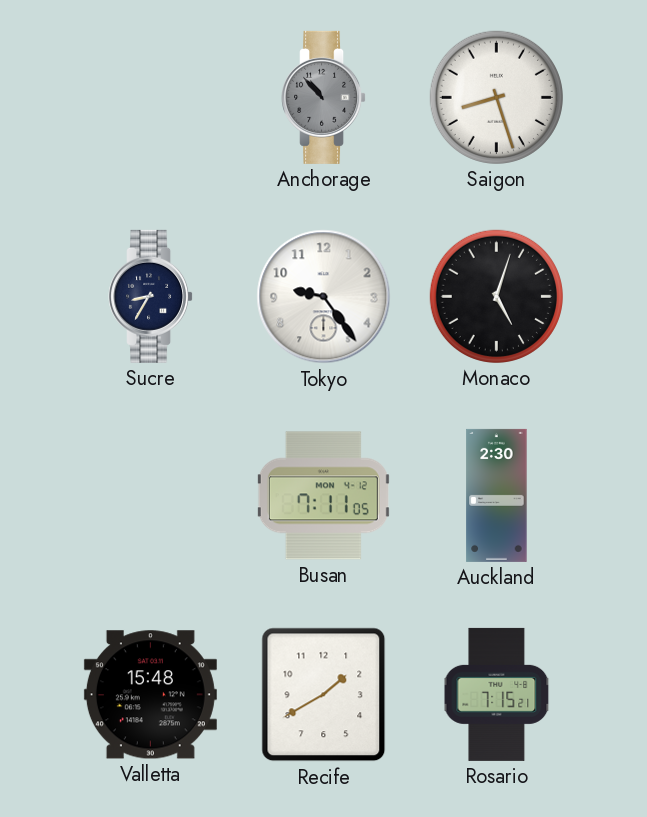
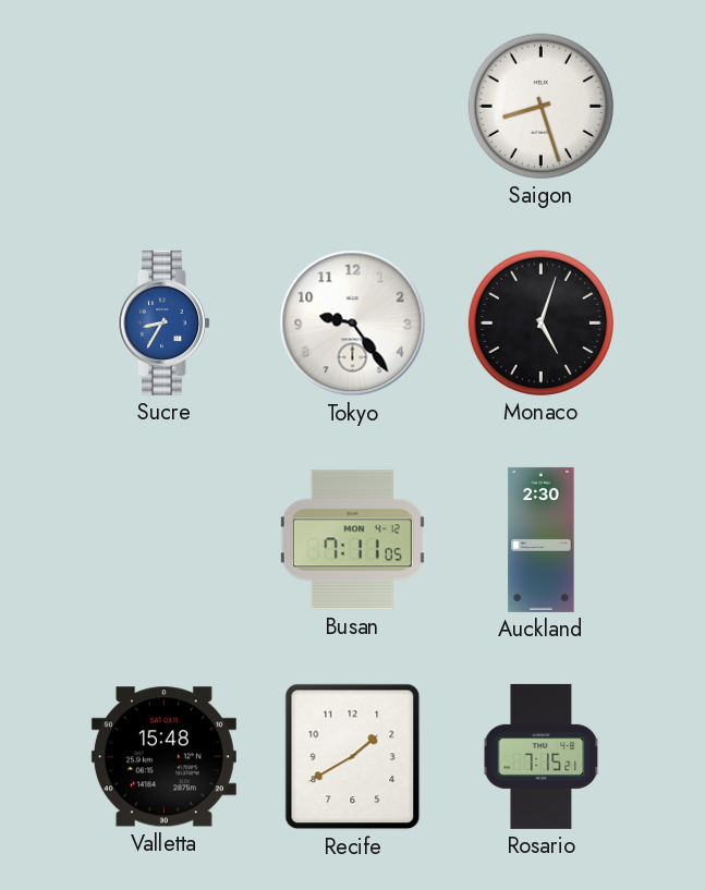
Anchorage: 10:53 -> none
Sucre dial: navy -> blue
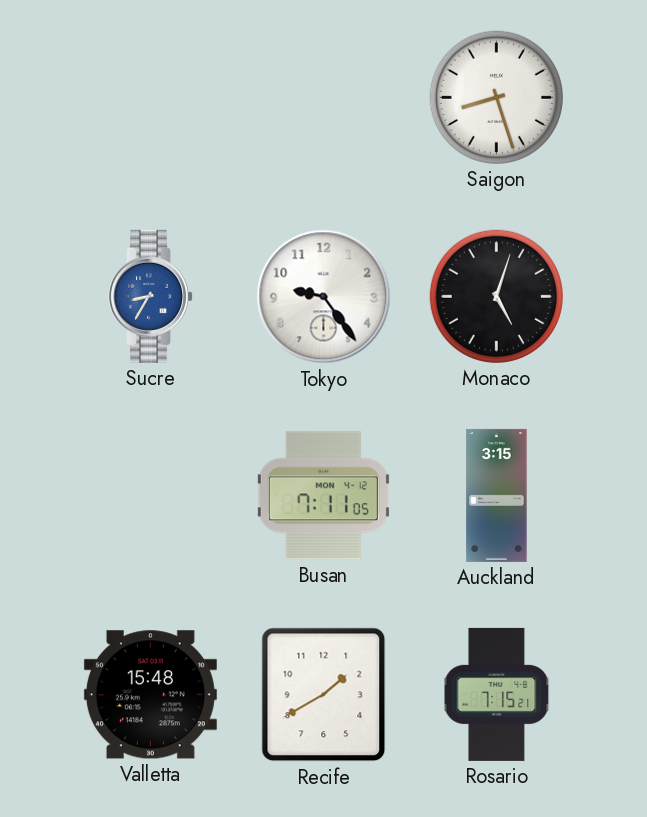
Auckland: 2:30 -> 3:15
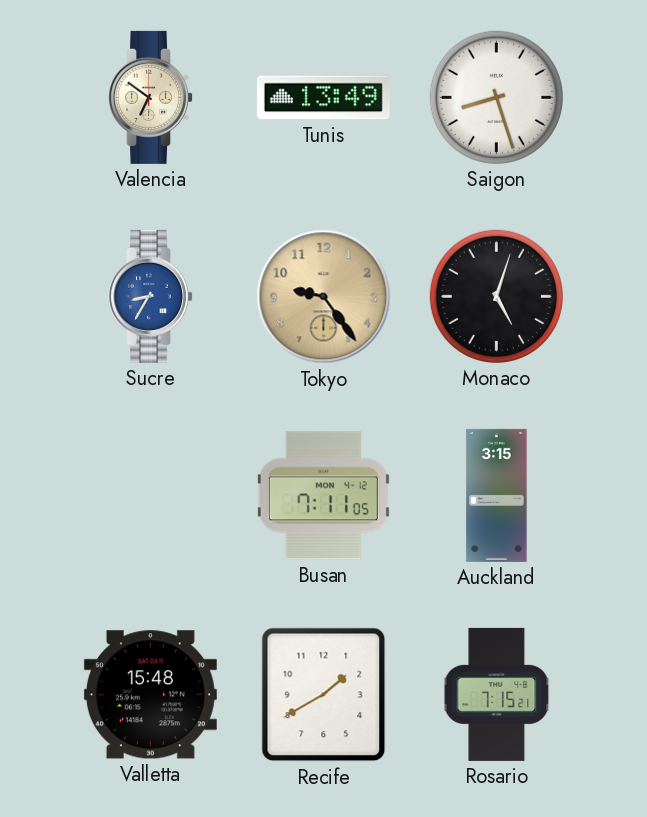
Valencia: none -> 6:51
Tunis: none -> 13:49
Tokyo dial: white -> champagne
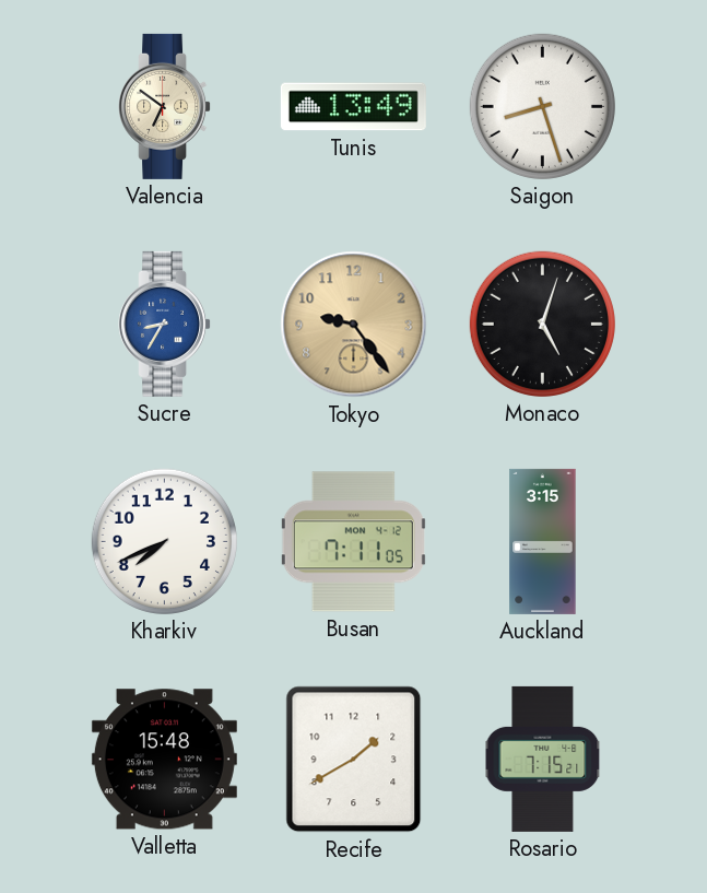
Kharkiv: none -> 7:41
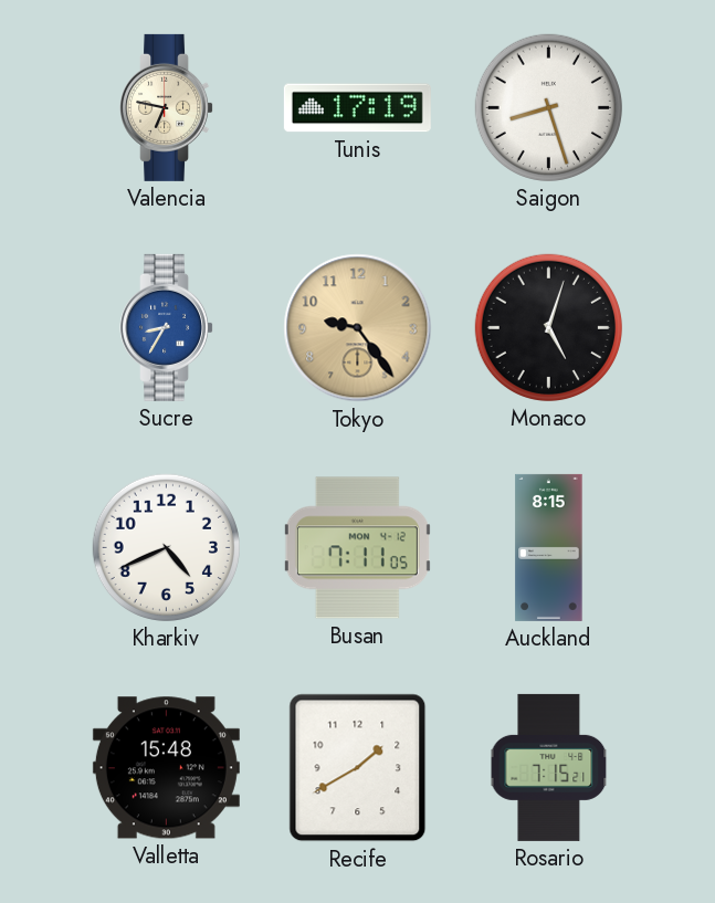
Valencia: 6:51 -> 6:47
Tunis: 13:49 -> 17:19
Kharkiv: 7:41 -> 4:41
Auckland: 3:15 -> 8:15
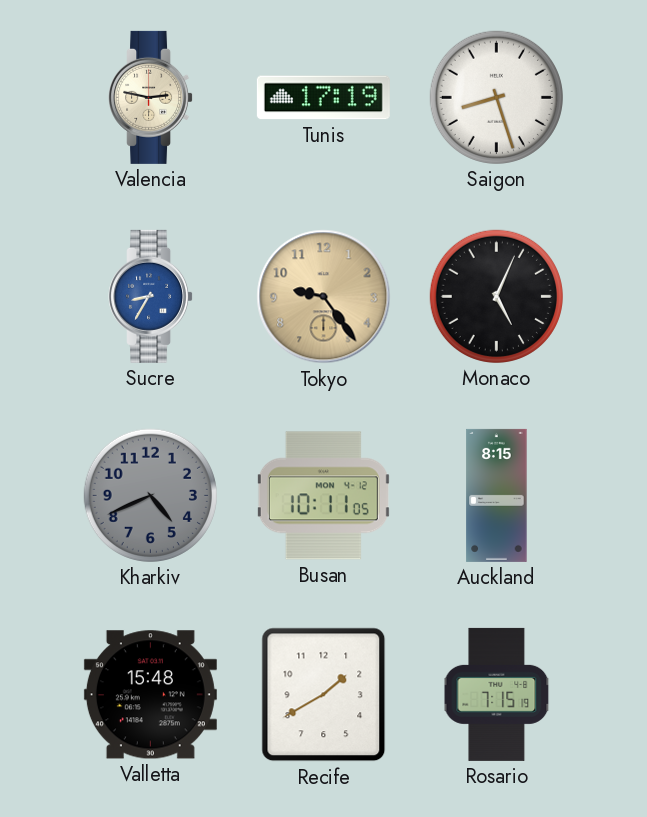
Valencia: 6:47 -> 2:47
Monaco: 5:03 -> 5:04
Kharkiv dial: white -> grey
Busan: 7:11 -> 10:11
Rosario: 7:15:21 -> 7:15:19
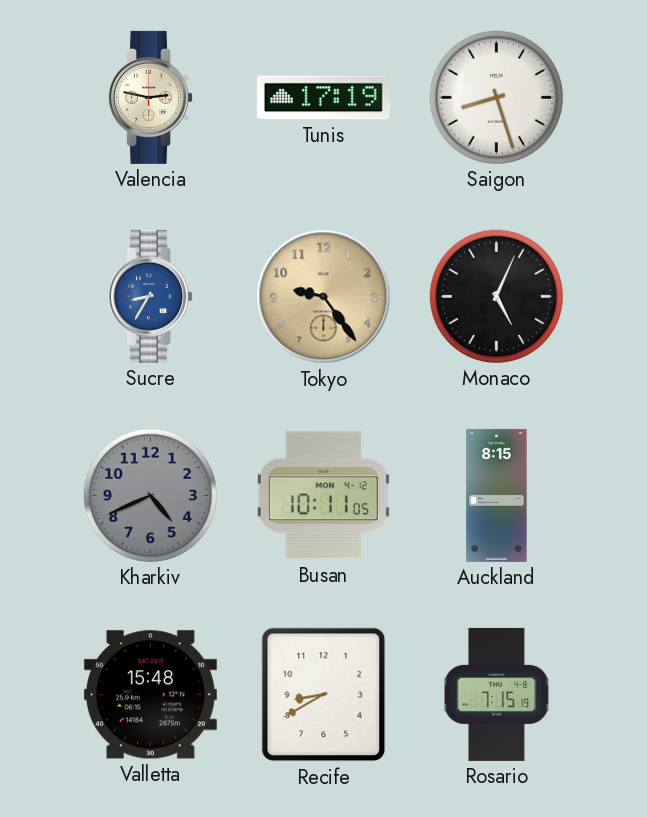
Recife: 1:40 -> 8:40
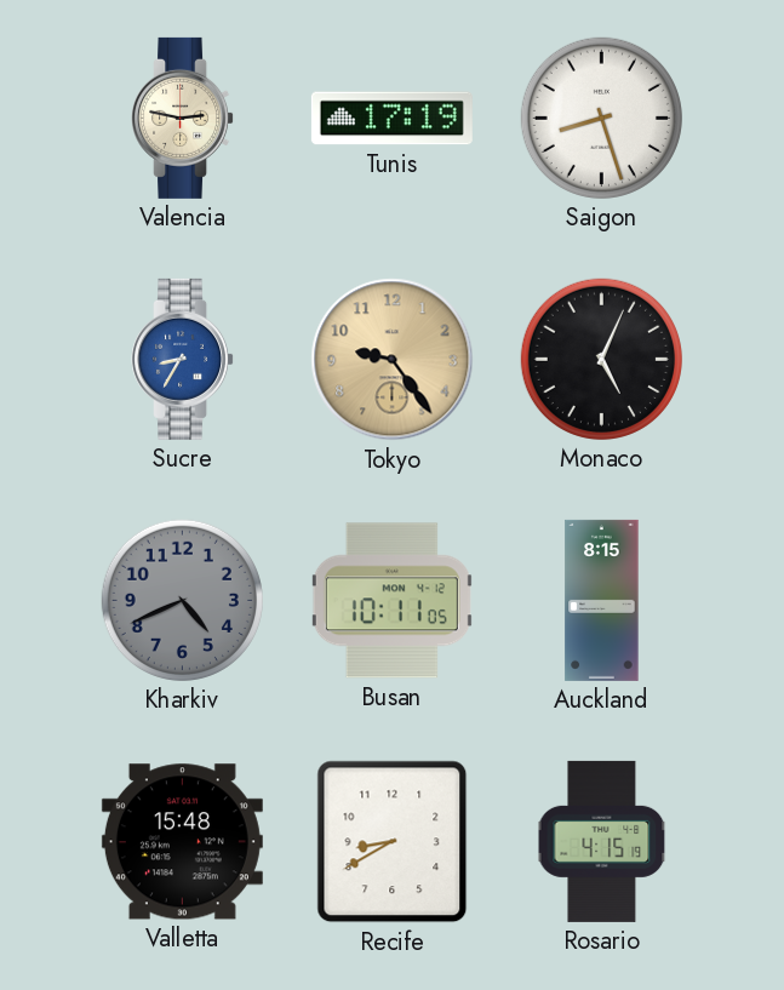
Rosario: 7:15 -> 4:15
